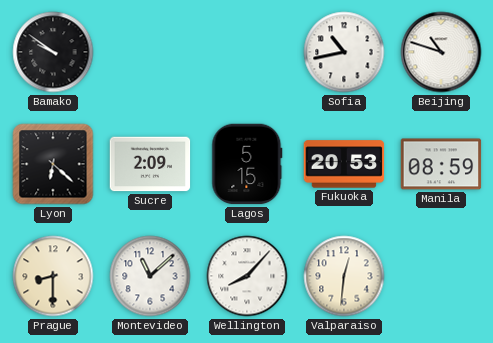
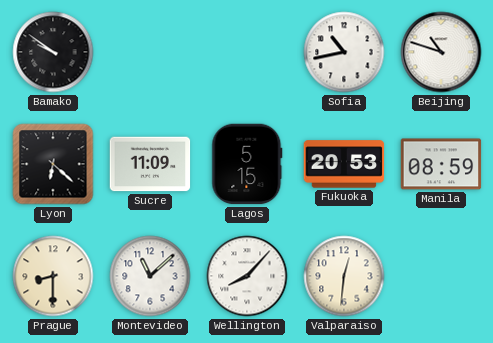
Sucre: 2:09 -> 11:09
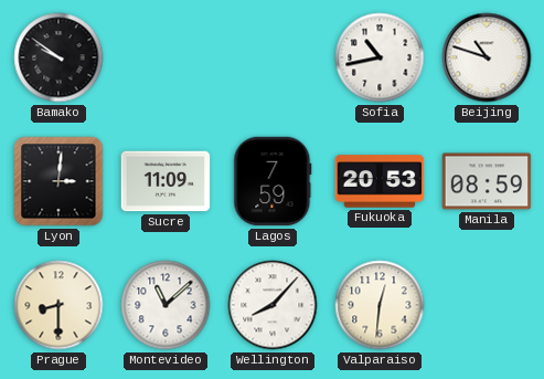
Lyon: 6:22 -> 3:01
Lagos: 5:15 -> 7:59
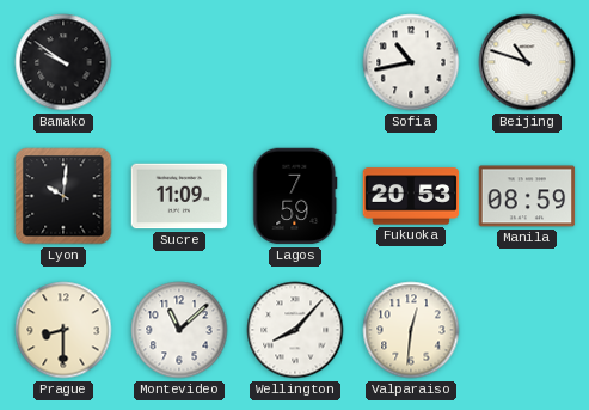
Lyon: 3:01 -> 10:01
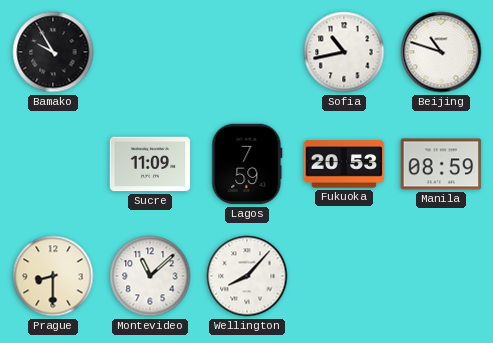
Bamako: 9:51 -> 9:55
Lyon: 10:01 -> none
Valparaiso: 12:31 -> none
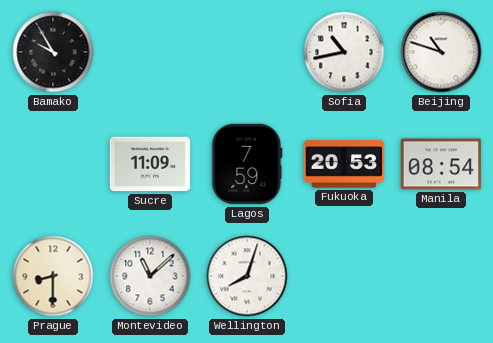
Manila: 08:59 -> 08:54
Wellington: 8:07 -> 8:03
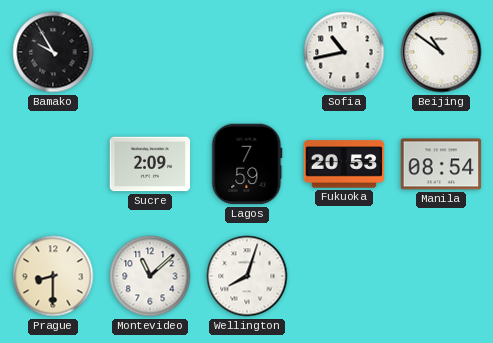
Beijing: 10:48 -> 10:51
Sucre: 11:09 -> 2:09
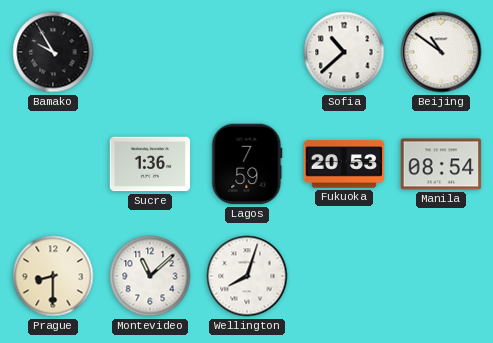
Sofia: 10:43 -> 10:38
Sucre: 2:09 -> 1:36
